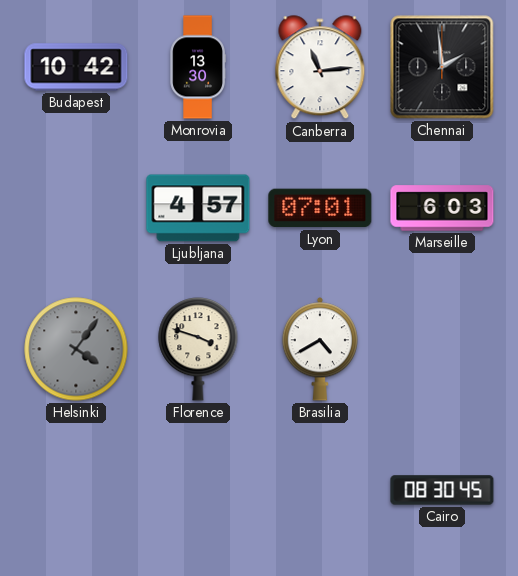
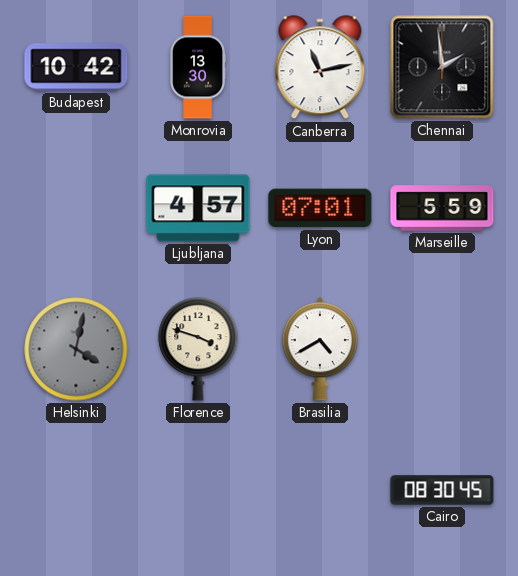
Canberra: 11:14 -> 11:13
Marseille: 6:03 -> 5:59
Helsinki: 4:06 -> 4:02
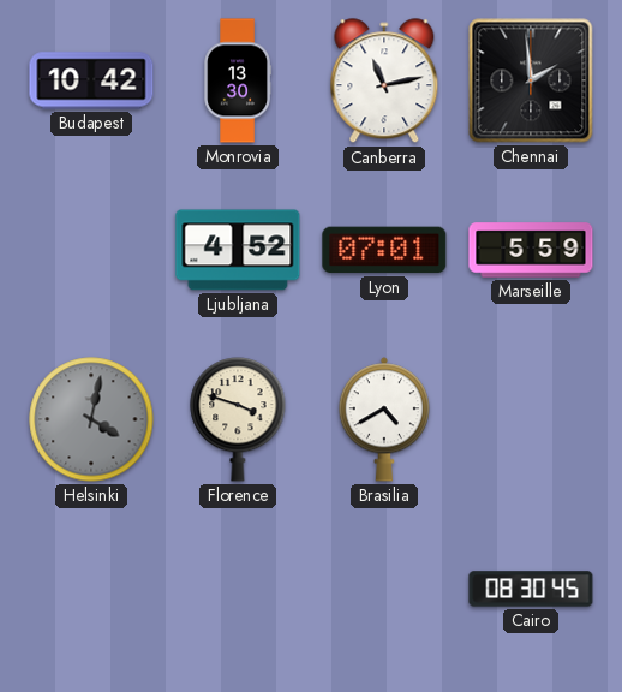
Ljubljana: 4:57 -> 4:52
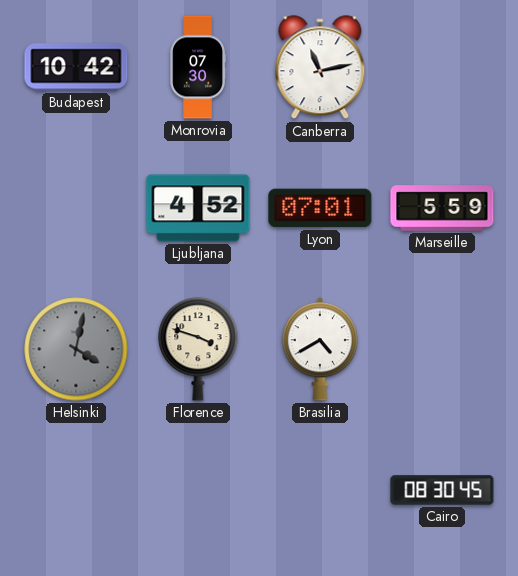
Monrovia: 13:30 -> 07:30
Chennai: 1:59 -> none
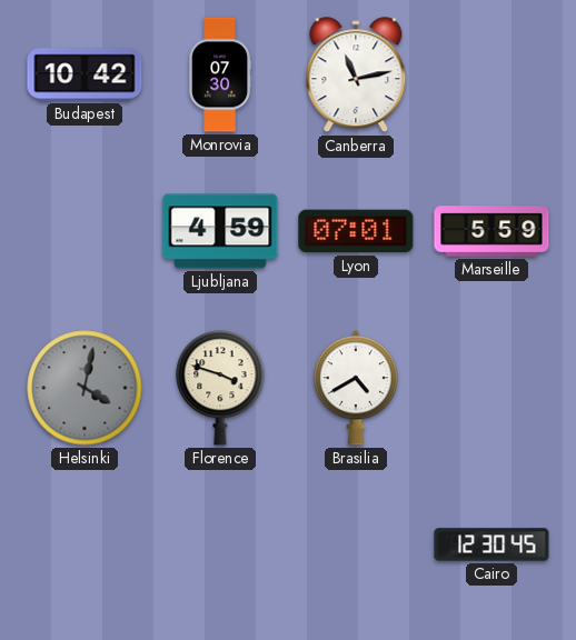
Ljubljana: 4:52 -> 4:59
Cairo: 08:30 -> 12:30
